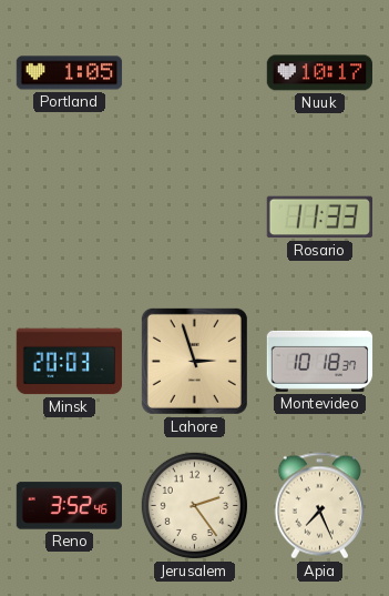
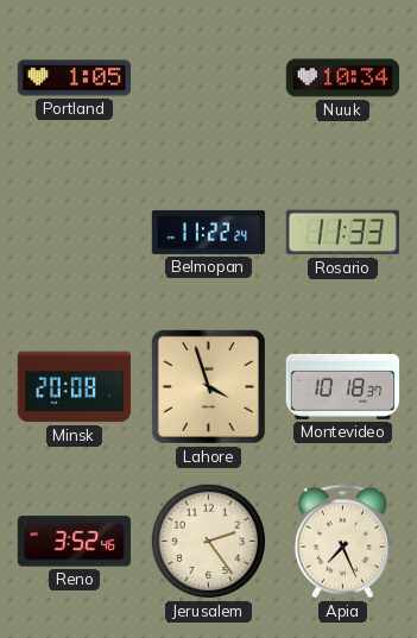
Nuuk: 10:17 -> 10:34
Belmopan: none -> 11:22
Minsk: 20:03 -> 20:08
Lahore: 2:57 -> 3:57
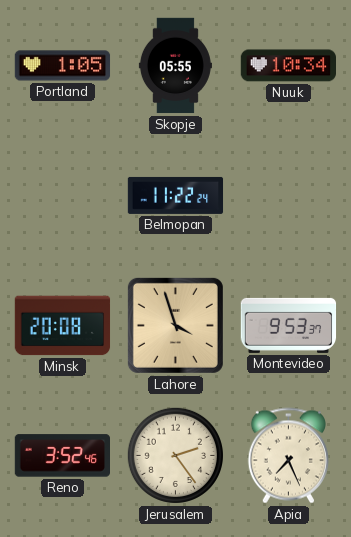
Skopje: none -> 05:55
Rosario: 11:33 -> none
Montevideo: 10:18 -> 9:53
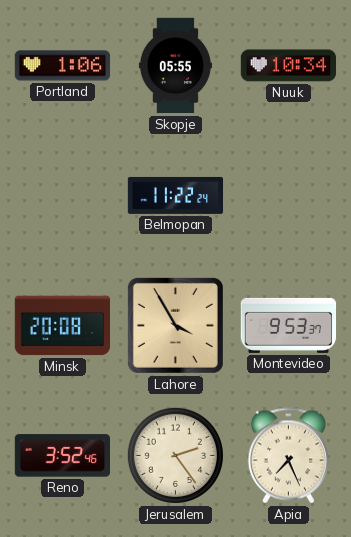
Portland: 1:05 -> 1:06
Lahore: 3:57 -> 3:55
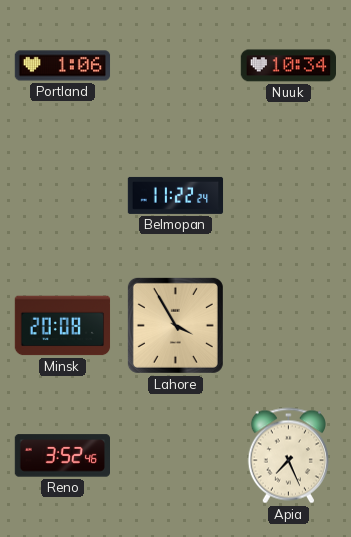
Skopje: 05:55 -> none
Montevideo: 9:53 -> none
Jerusalem: 2:24 -> none
